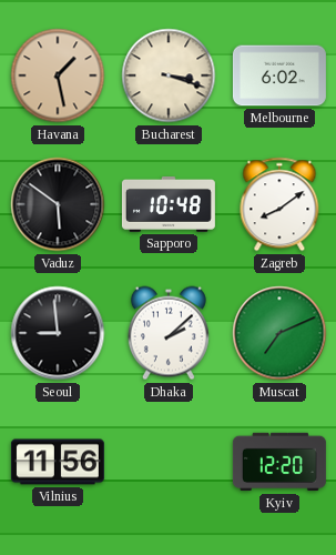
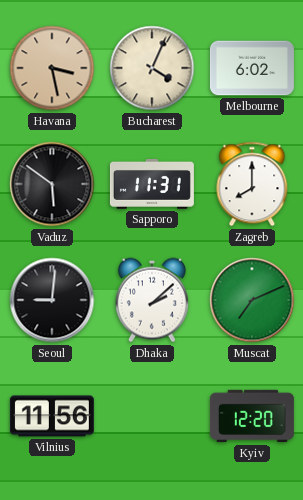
Havana: 1:28 -> 3:28
Bucharest: 3:18 -> 4:04
Sapporo: 10:48 -> 11:31
Zagreb: 8:09 -> 8:00
Seoul: 8:59 -> 9:01
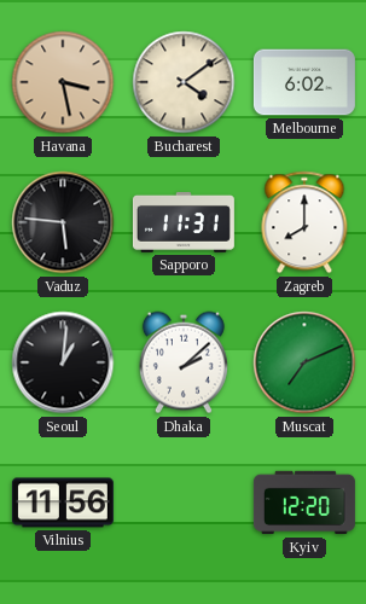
Bucharest: 4:04 -> 4:09
Vaduz: 5:51 -> 5:46
Seoul: 9:01 -> 1:01
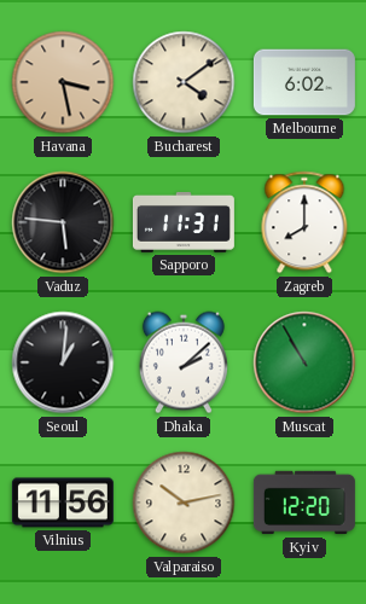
Muscat: 7:11 -> 10:55
Valparaiso: none -> 10:13
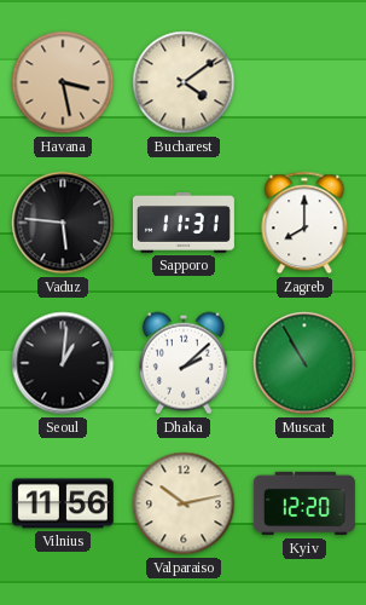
Melbourne: 6:02 -> none
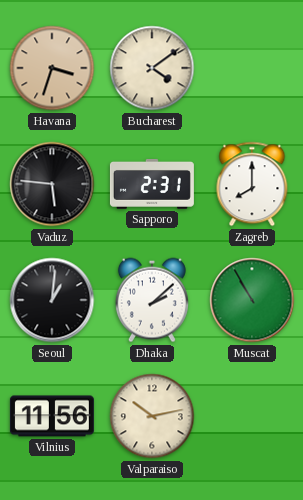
Havana: 3:28 -> 3:33
Sapporo: 11:31 -> 2:31
Kyiv: 12:20 -> none
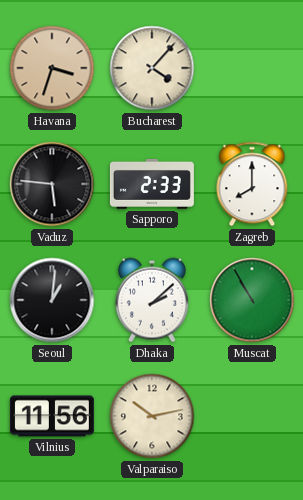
Bucharest: 4:09 -> 4:07
Sapporo: 2:31 -> 2:33
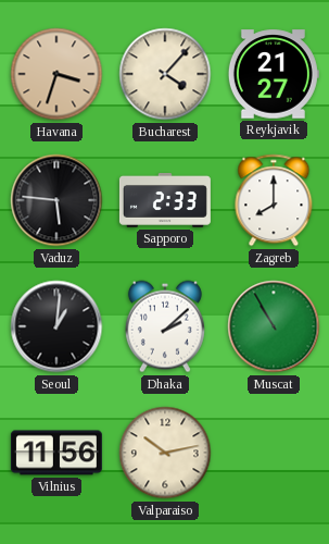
Reykjavik: none -> 21:27
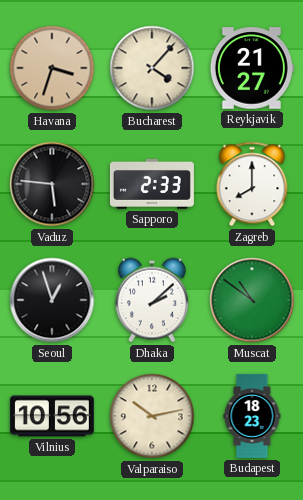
Seoul: 1:01 -> 12:57
Muscat: 10:55 -> 10:51
Vilnius: 11:56 -> 10:56
Budapest: none -> 18:23
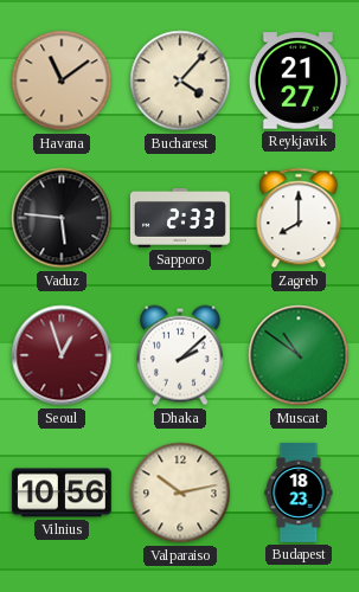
Havana: 3:33 -> 11:09
Seoul dial: black -> burgundy
